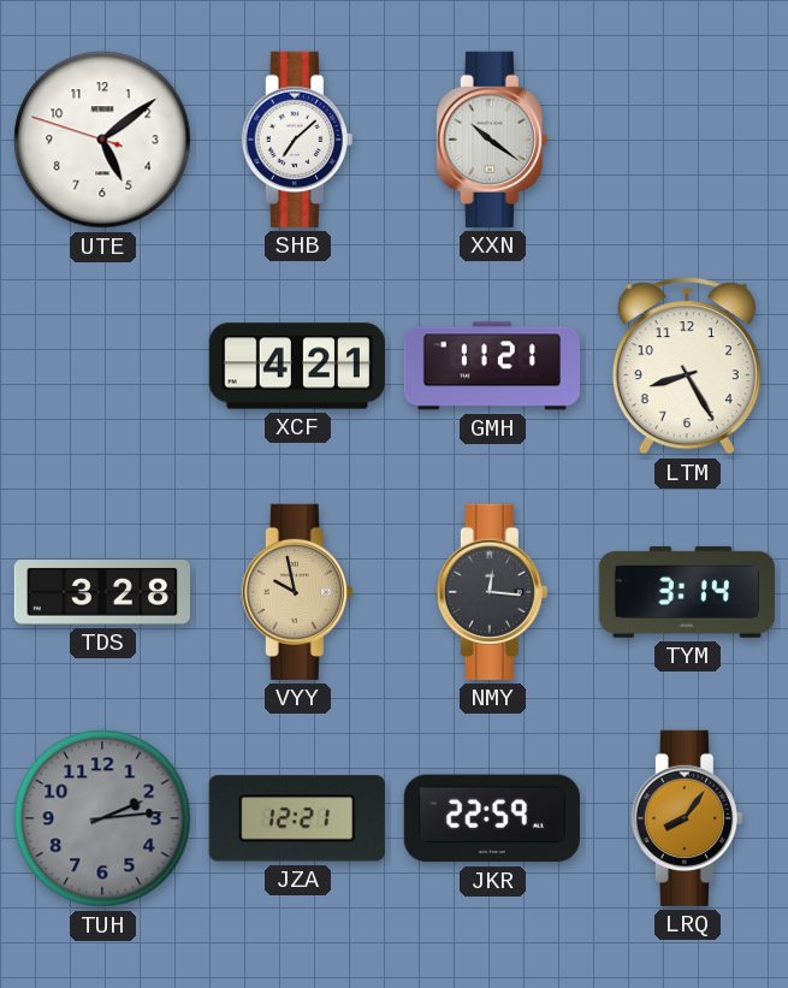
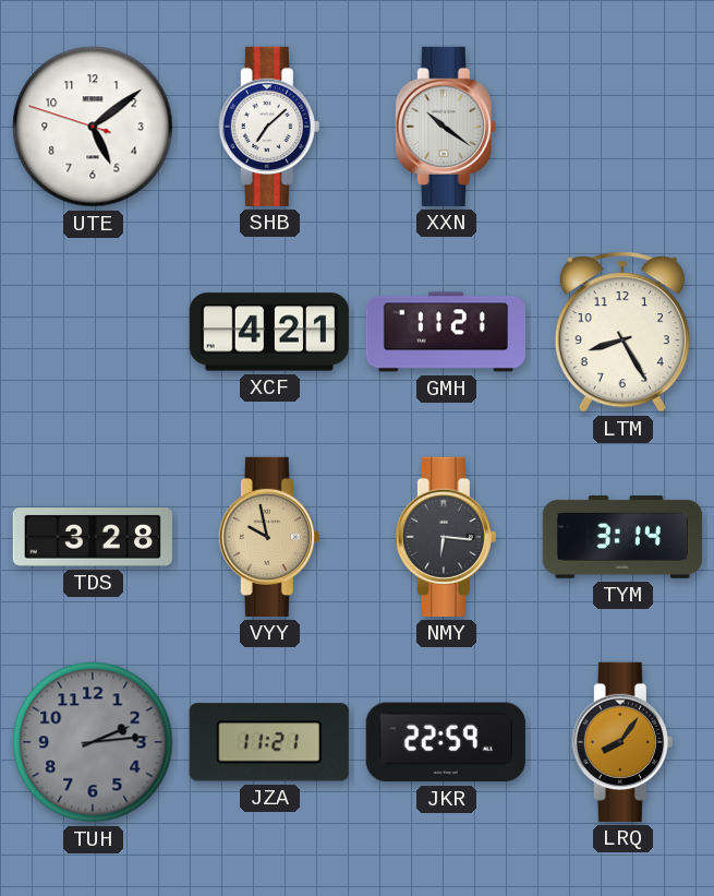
NMY: 12:16 -> 6:16
JZA: 12:21 -> 11:21
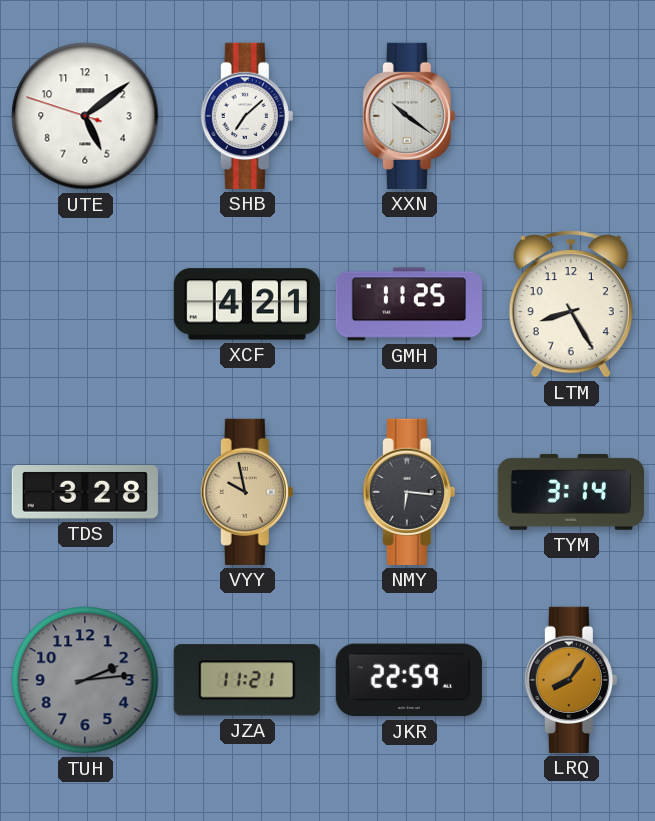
GMH: 11:21 -> 11:25
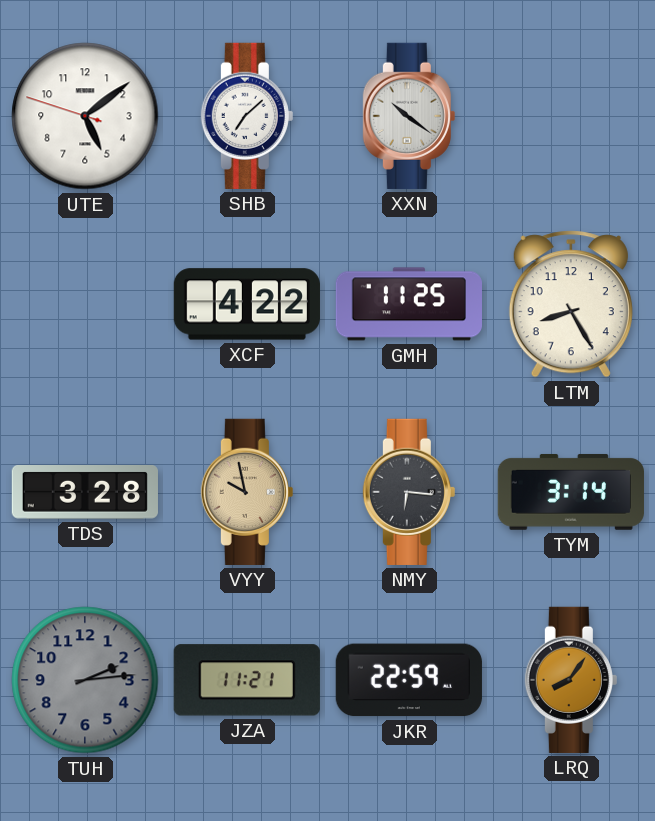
XCF: 4:21 -> 4:22
